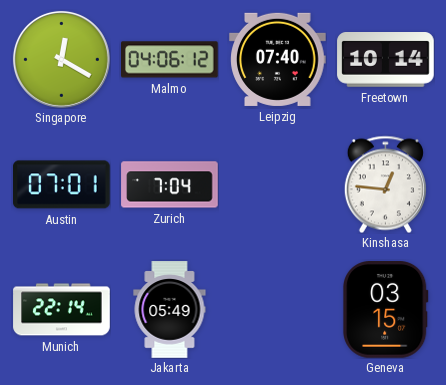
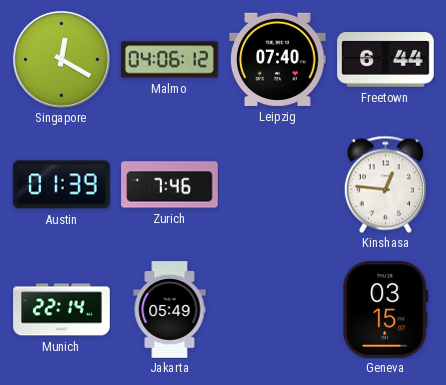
Freetown: 10:14 -> 6:44
Austin: 07:01 -> 01:39
Zurich: 7:04 -> 7:46
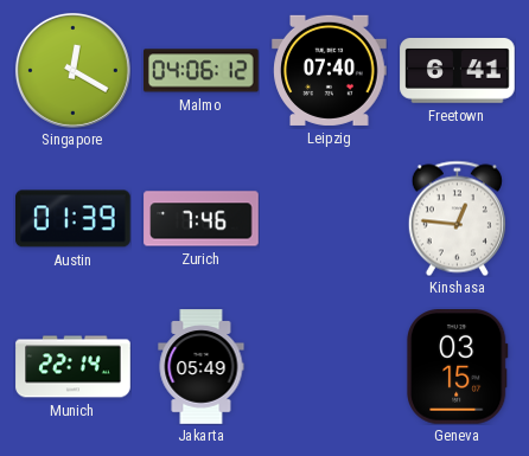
Freetown: 6:44 -> 6:41
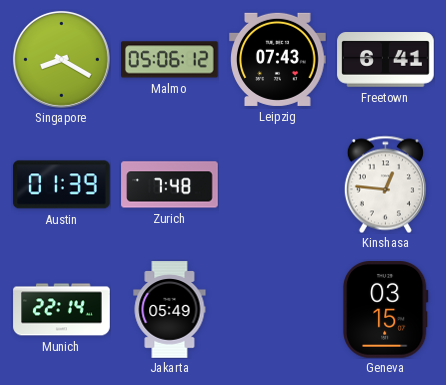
Singapore: 12:20 -> 8:20
Malmo: 04:06 -> 05:06
Leipzig: 07:40 -> 07:43
Zurich: 7:46 -> 7:48
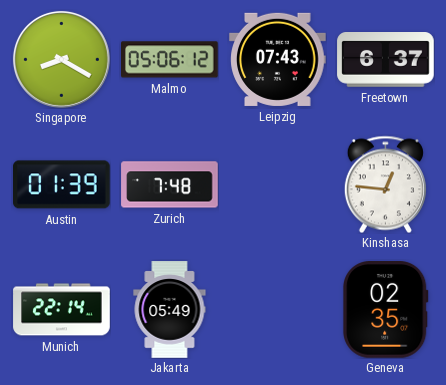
Freetown: 6:41 -> 6:37
Geneva: 03:15 -> 02:35
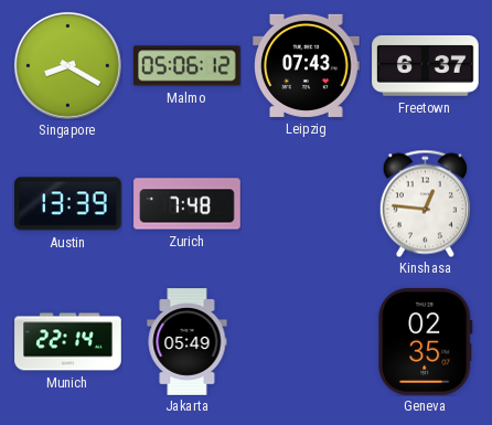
Austin: 01:39 -> 13:39
